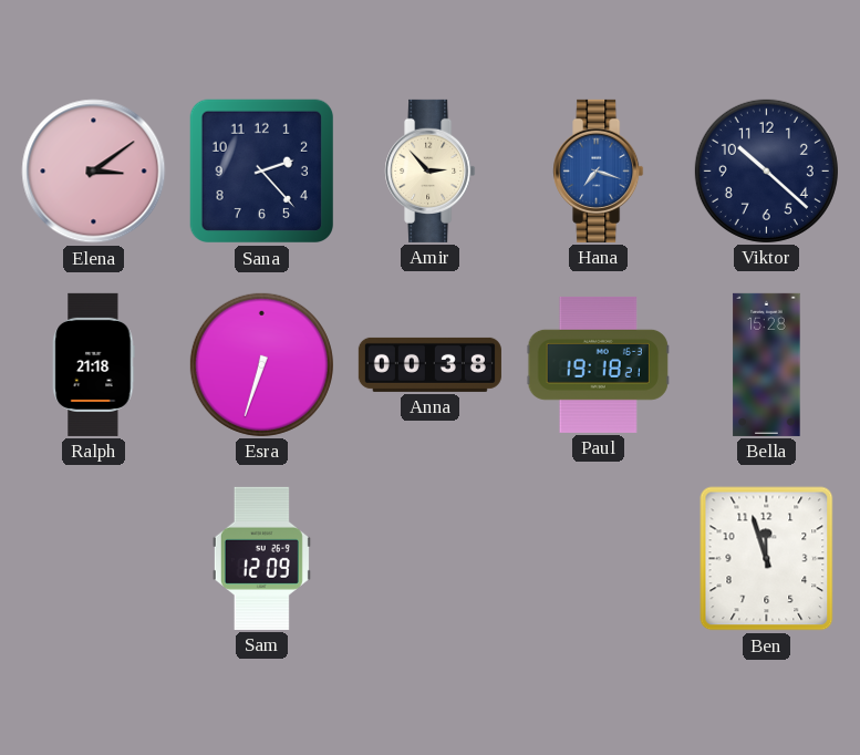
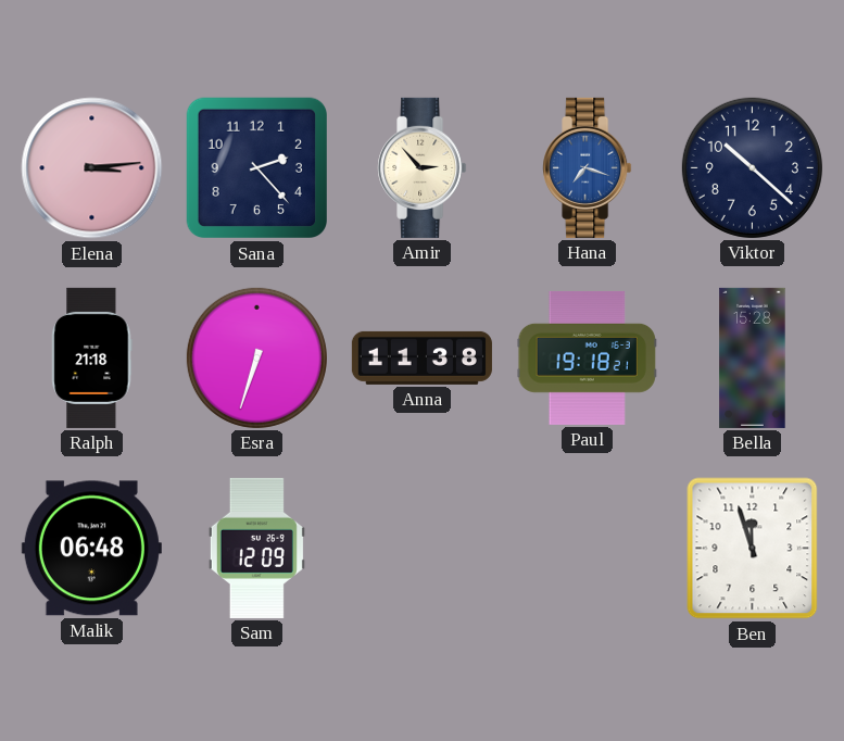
Elena: 3:09 -> 3:14
Anna: 00:38 -> 11:38
Malik: none -> 06:48
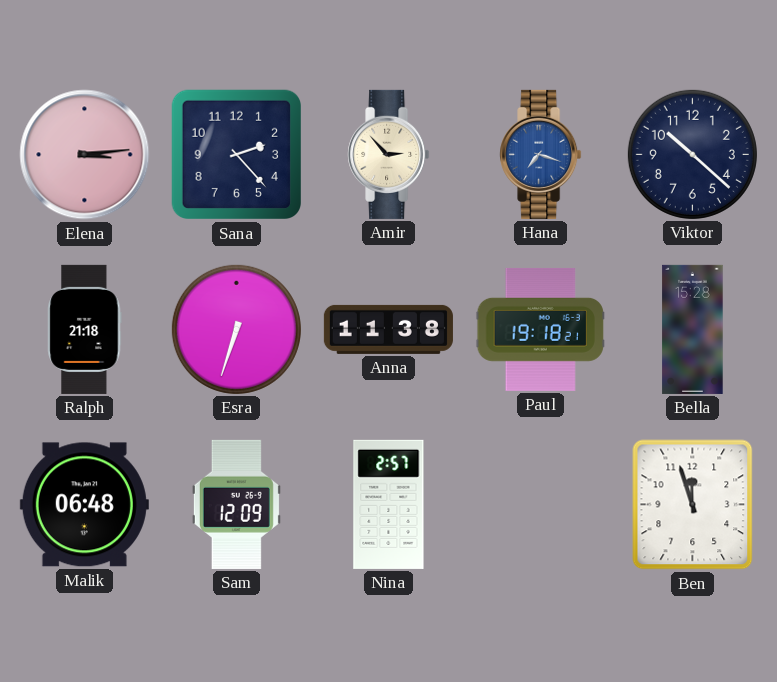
Nina: none -> 2:57
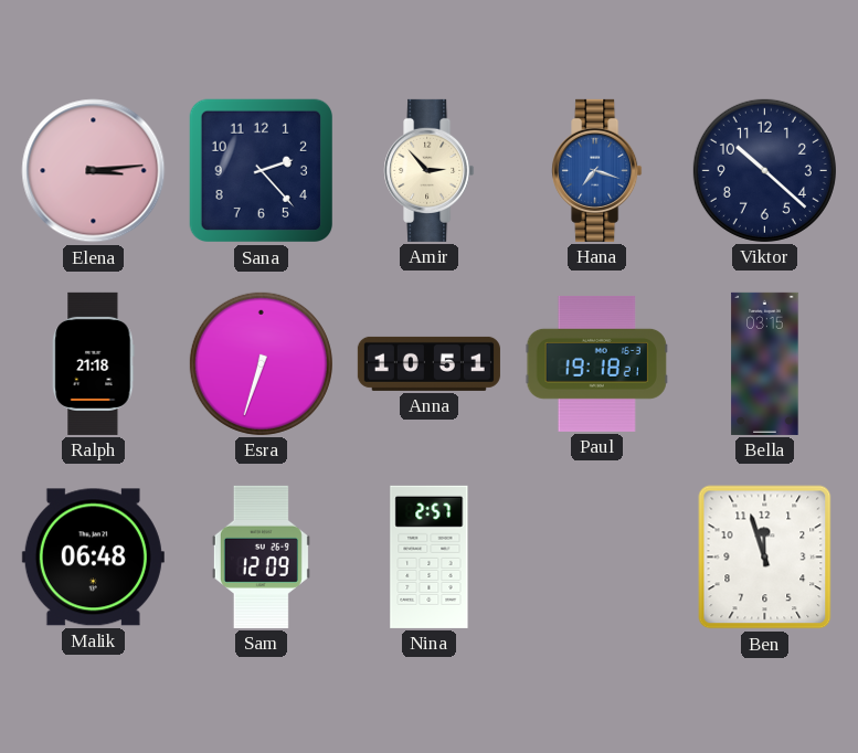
Anna: 11:38 -> 10:51
Bella: 15:28 -> 03:15
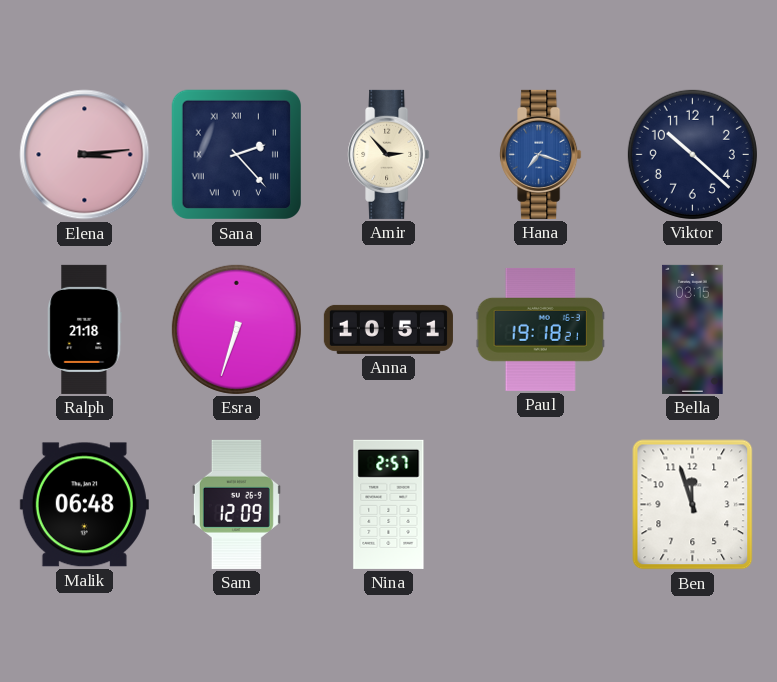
Sana numerals: Arabic -> Roman
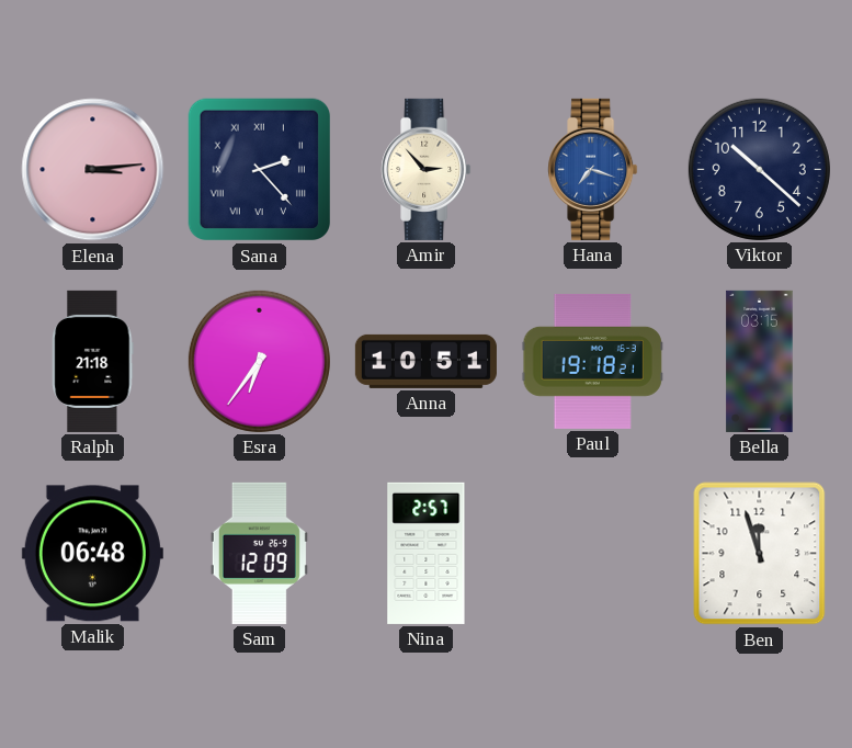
Esra: 6:33 -> 6:36
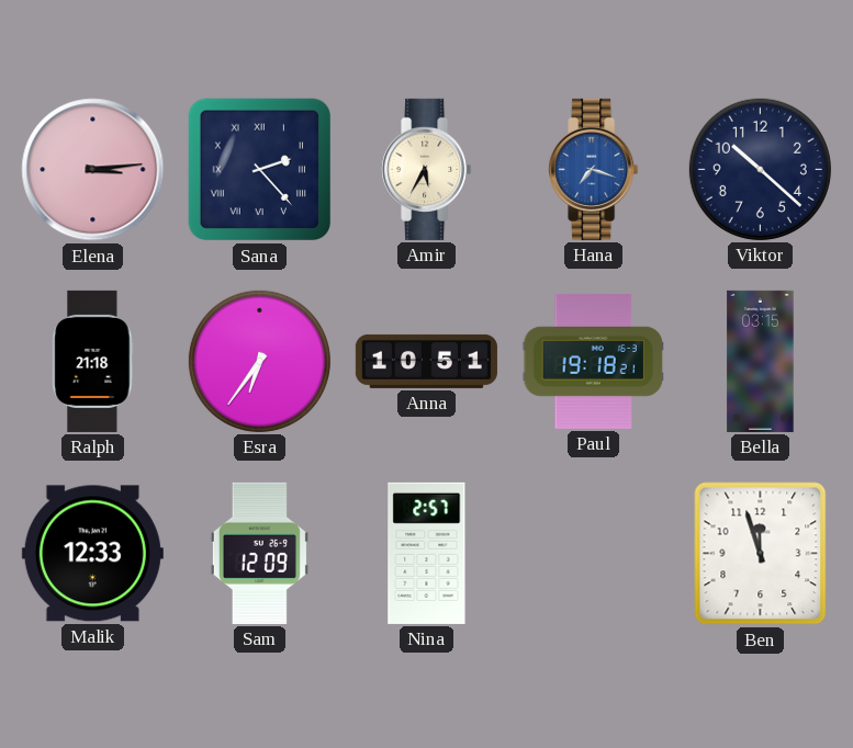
Amir: 2:53 -> 5:35
Malik: 06:48 -> 12:33
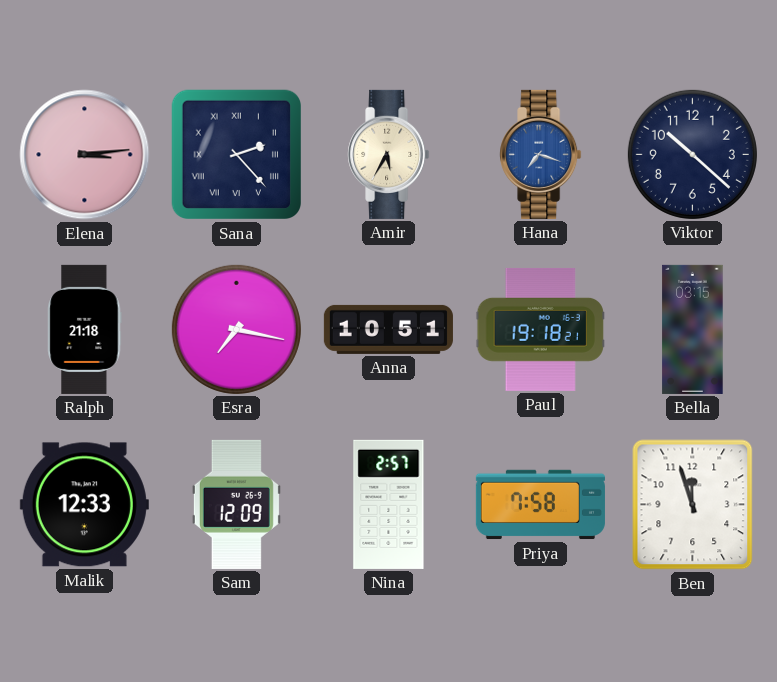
Esra: 6:36 -> 7:17
Priya: none -> 7:58
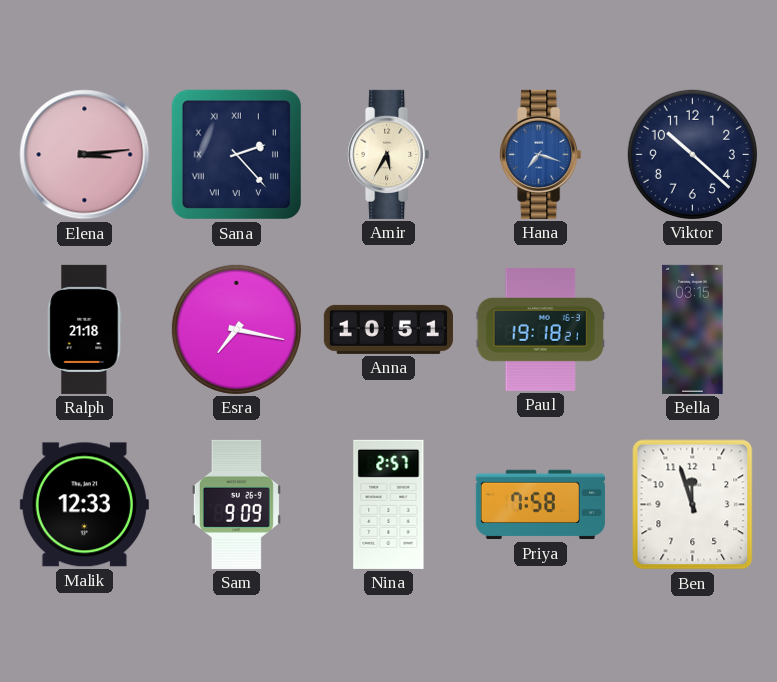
Sam: 12:09 -> 9:09
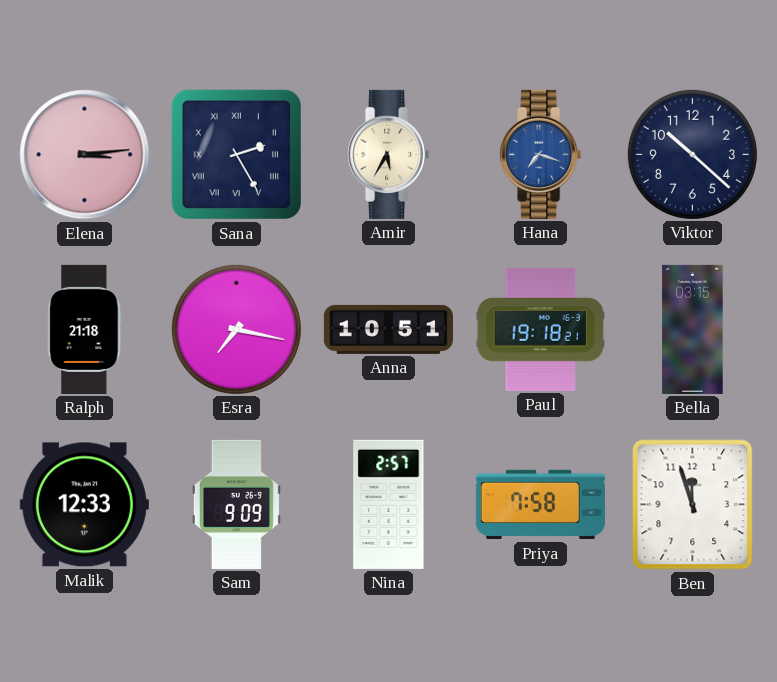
Sana: 2:23 -> 2:25
